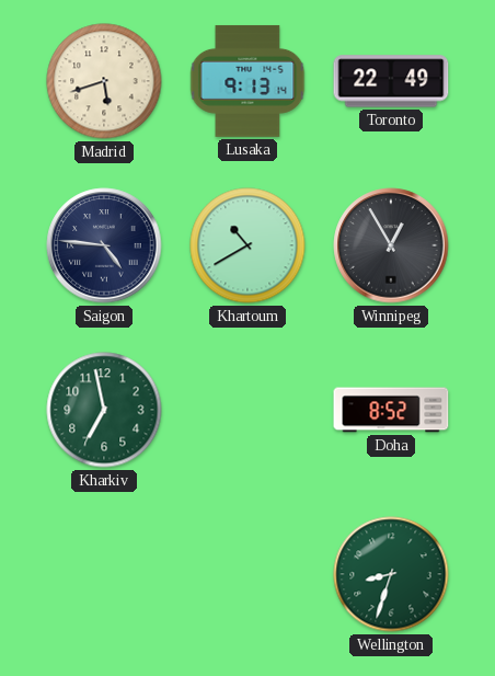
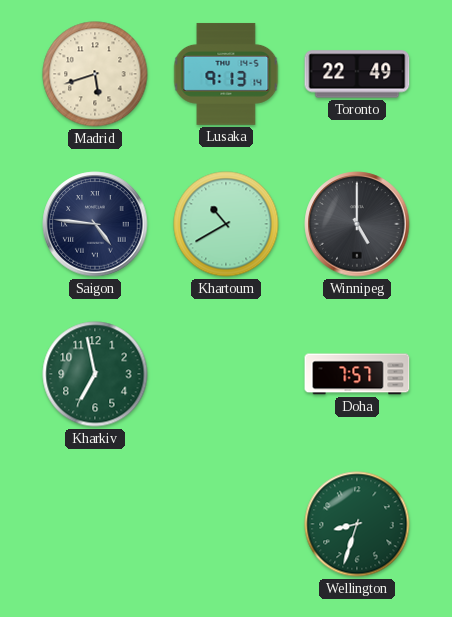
Winnipeg: 12:55 -> 5:00
Doha: 8:52 -> 7:57
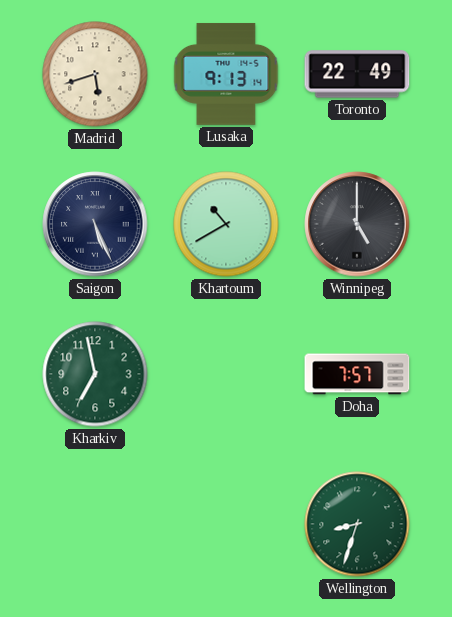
Saigon: 4:46 -> 5:26
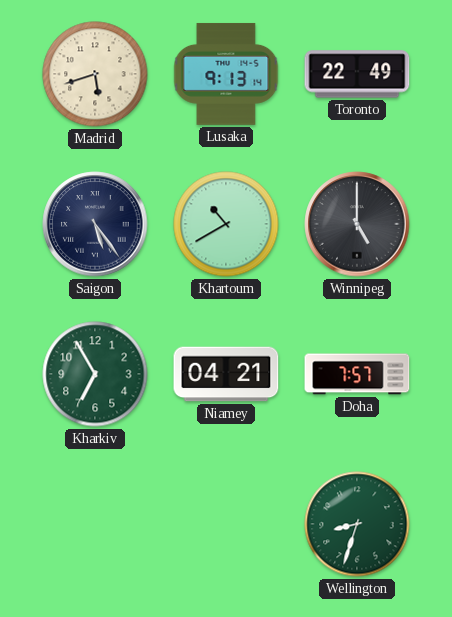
Saigon: 5:26 -> 5:24
Kharkiv: 6:58 -> 6:55
Niamey: none -> 04:21
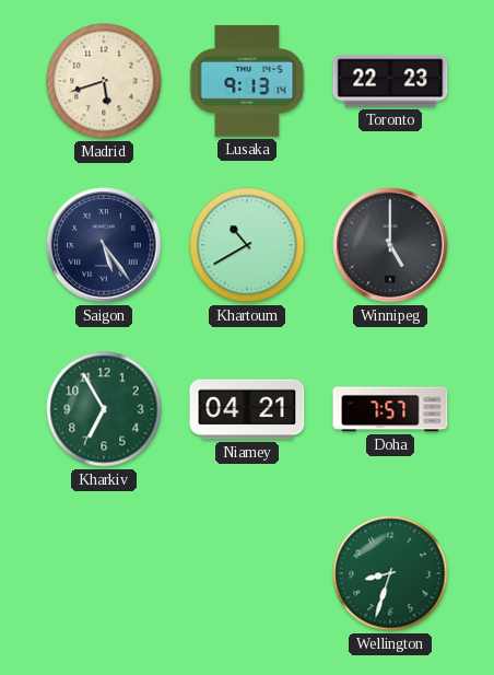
Toronto: 22:49 -> 22:23
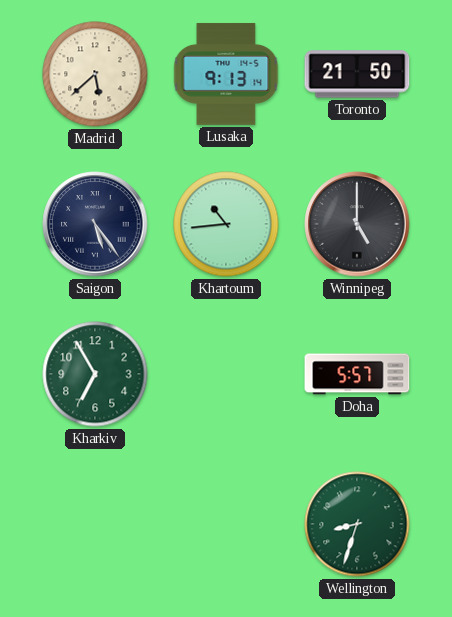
Madrid: 5:42 -> 5:38
Toronto: 22:23 -> 21:50
Khartoum: 10:40 -> 10:44
Niamey: 04:21 -> none
Doha: 7:57 -> 5:57
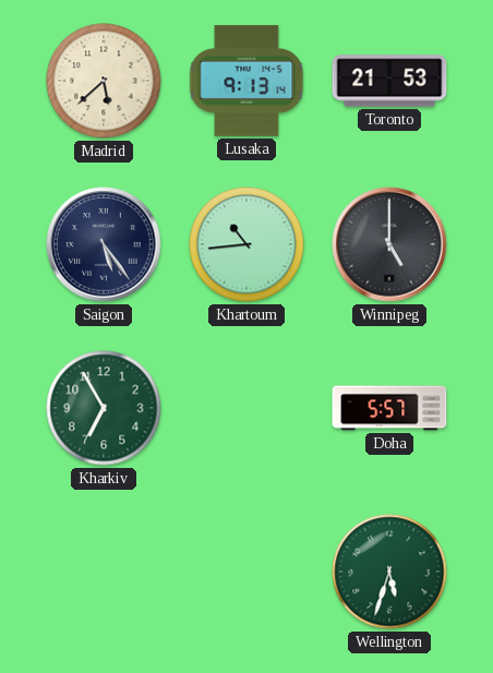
Toronto: 21:50 -> 21:53
Wellington: 8:33 -> 5:33
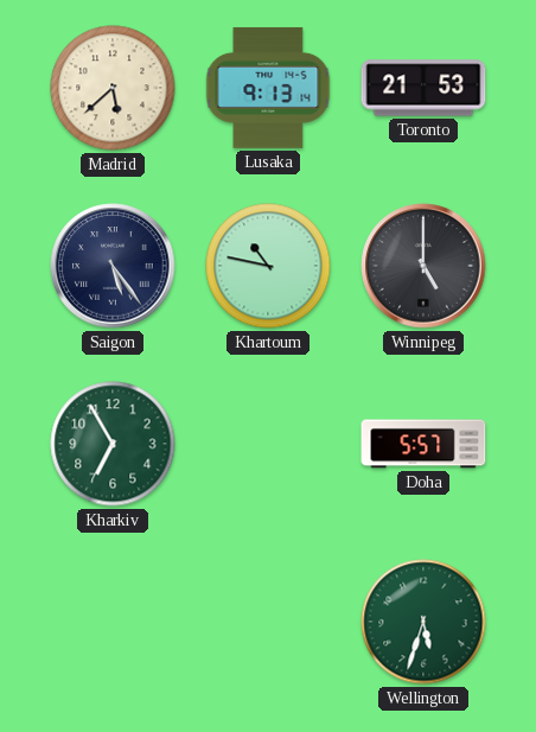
Khartoum: 10:44 -> 10:47
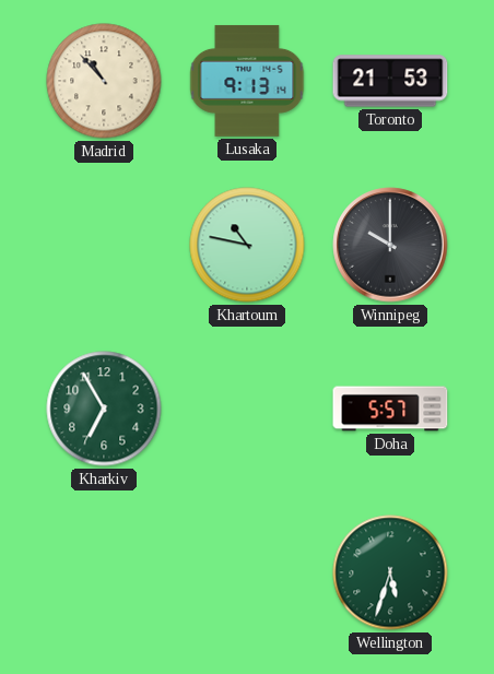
Madrid: 5:38 -> 10:53
Saigon: 5:24 -> none
Winnipeg: 5:00 -> 10:00
